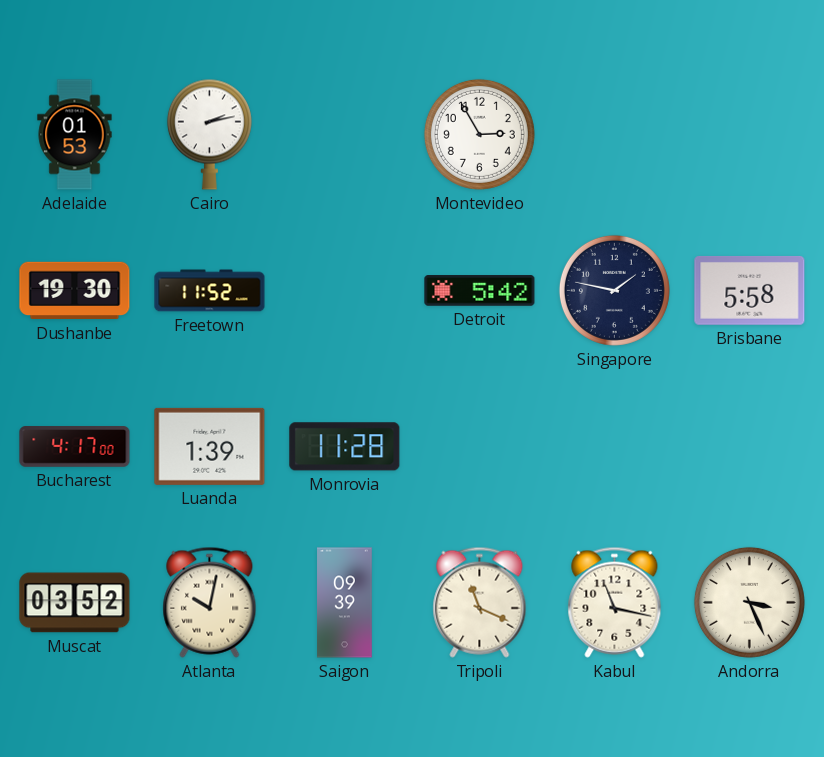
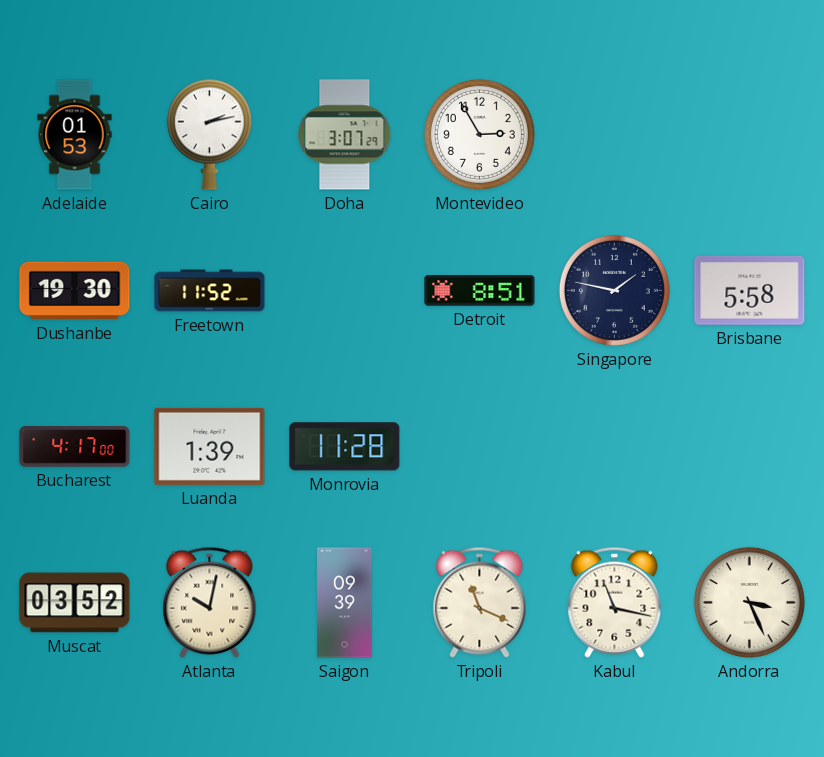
Doha: none -> 3:07
Detroit: 5:42 -> 8:51
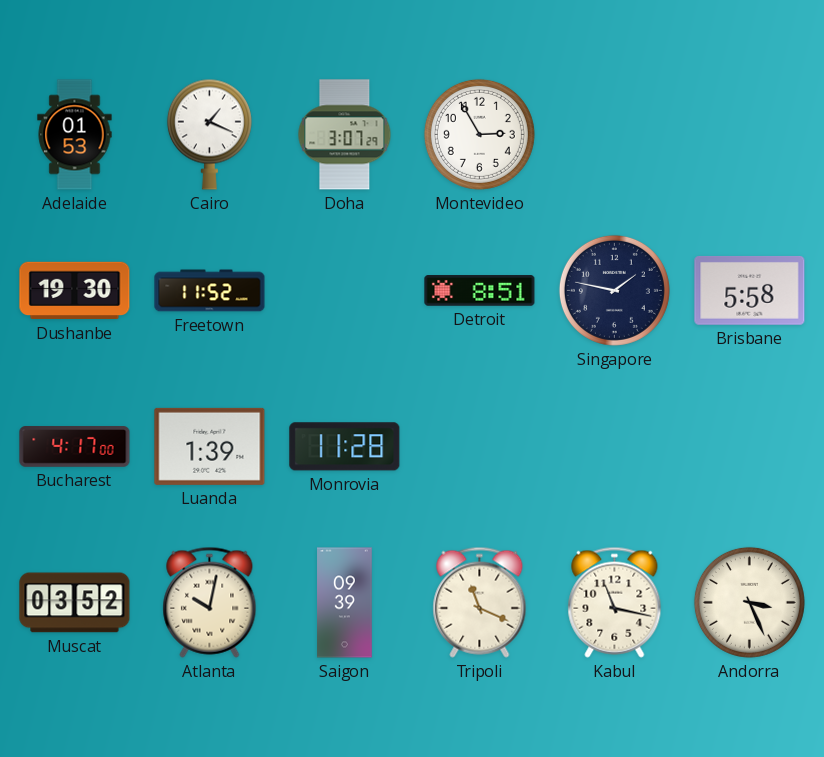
Cairo: 2:13 -> 1:19
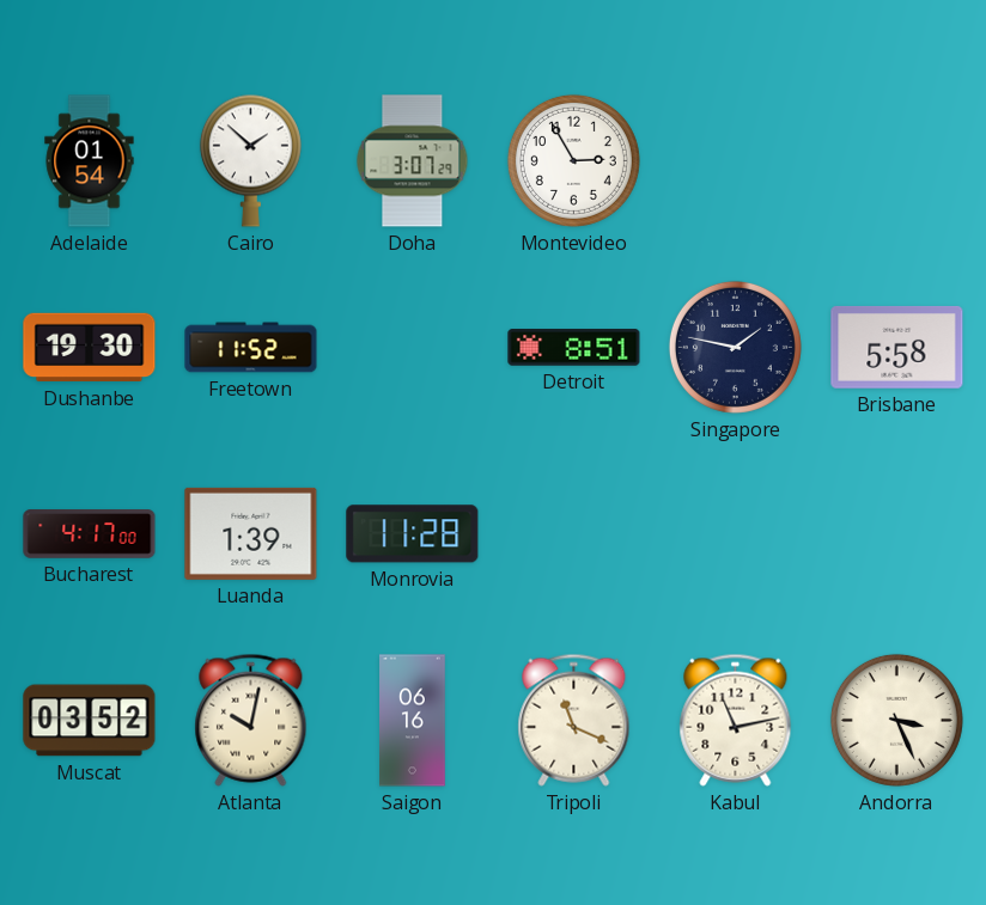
Adelaide: 01:53 -> 01:54
Cairo: 1:19 -> 1:52
Saigon: 09:39 -> 06:16
Kabul: 11:17 -> 11:13
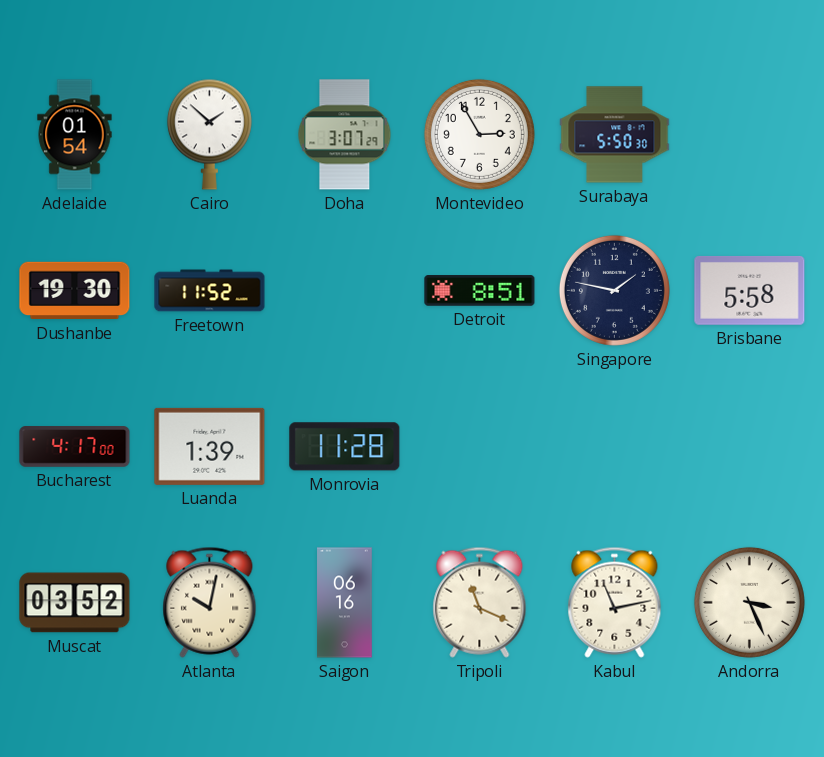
Surabaya: none -> 5:50
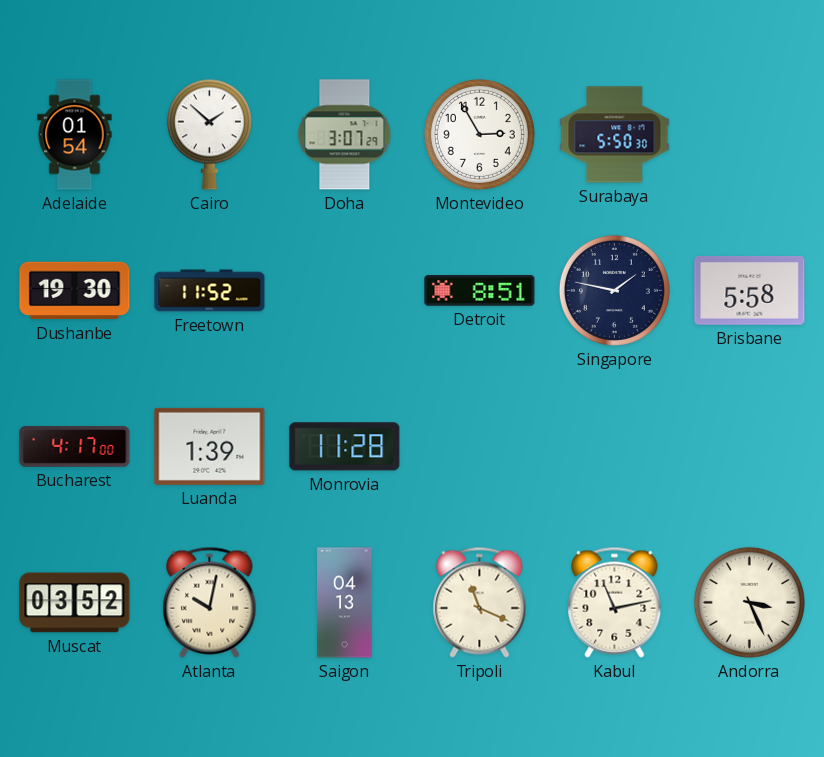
Saigon: 06:16 -> 04:13
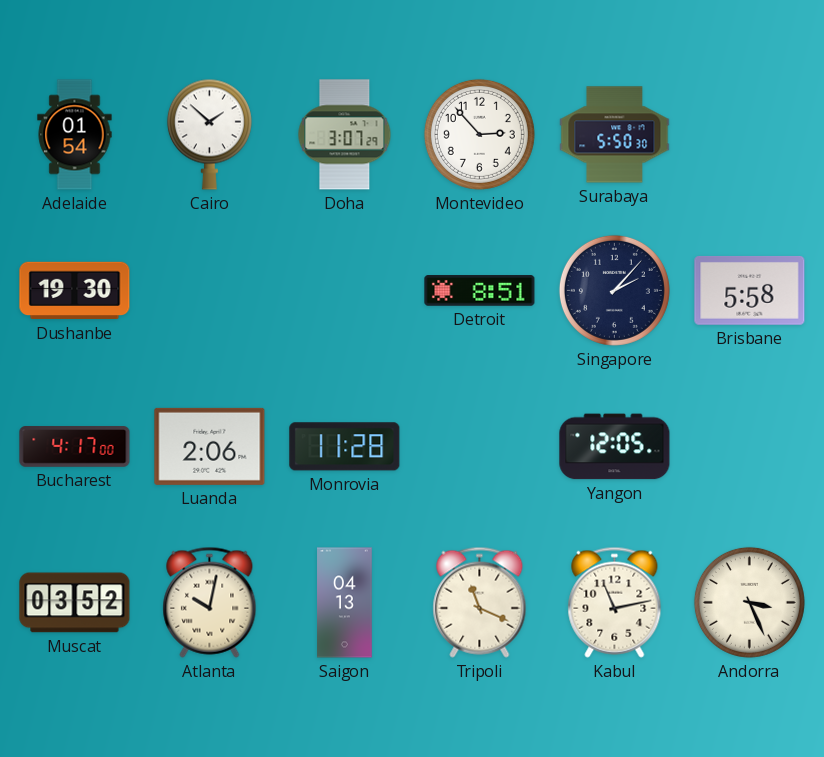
Montevideo: 2:55 -> 2:53
Freetown: 11:52 -> none
Singapore: 1:47 -> 2:07
Luanda: 1:39 -> 2:06
Yangon: none -> 12:05
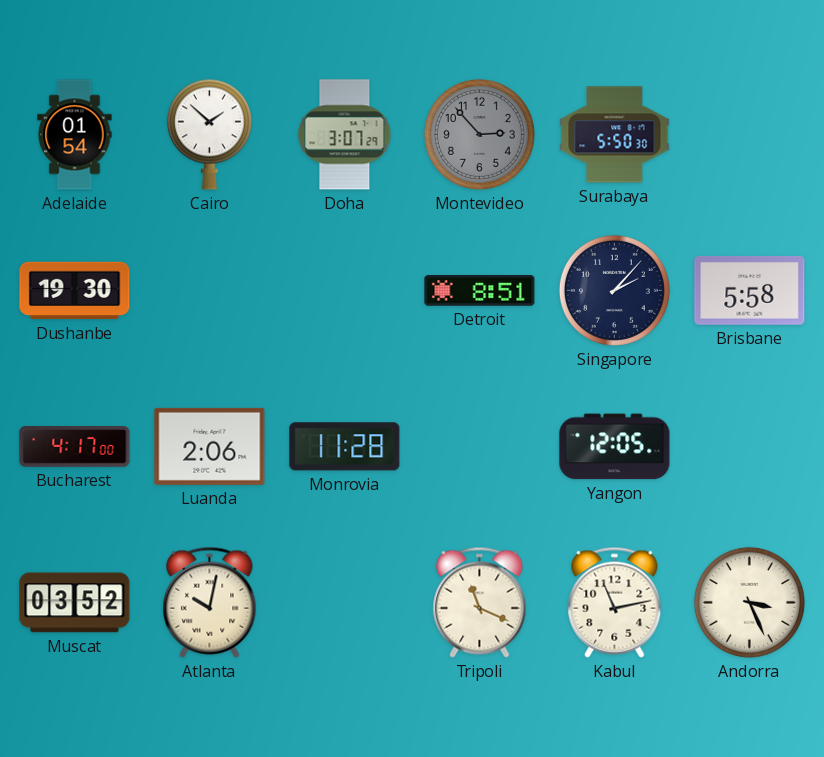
Montevideo dial: white -> grey
Saigon: 04:13 -> none
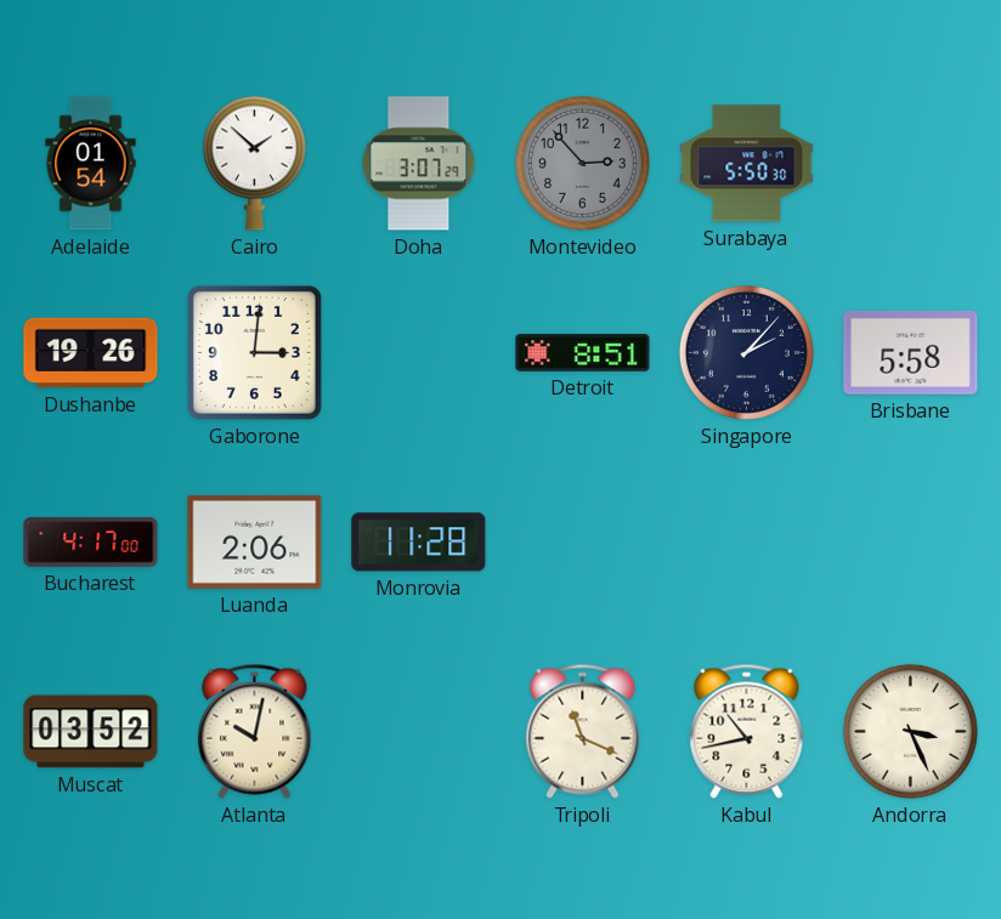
Dushanbe: 19:30 -> 19:26
Gaborone: none -> 3:01
Yangon: 12:05 -> none
Kabul: 11:13 -> 10:43
